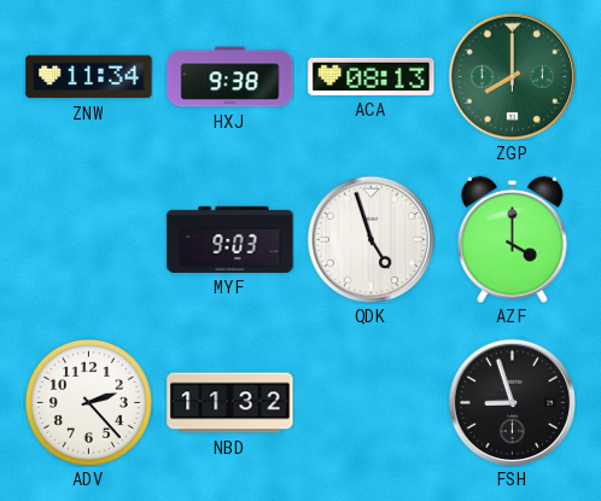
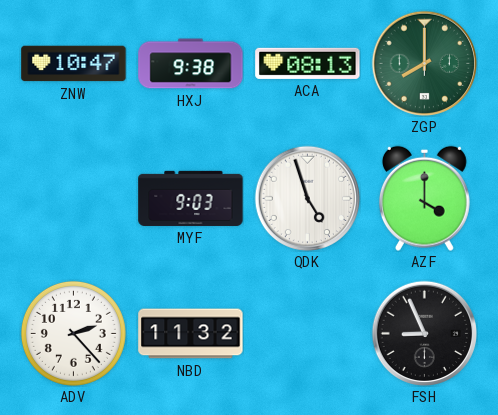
ZNW: 11:34 -> 10:47
FSH: 8:57 -> 8:56
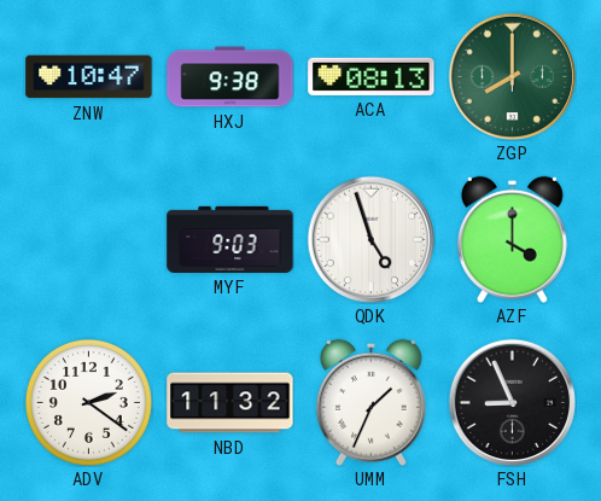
ADV: 2:23 -> 2:21
UMM: none -> 1:34
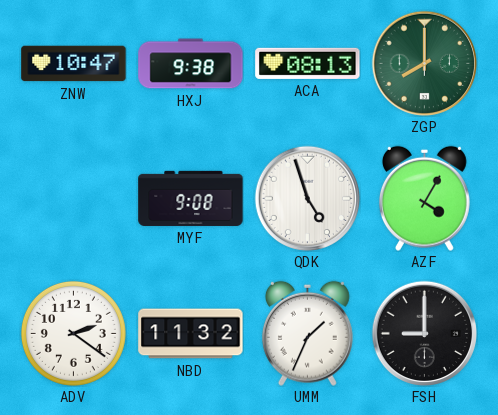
MYF: 9:03 -> 9:08
AZF: 4:00 -> 4:05
FSH: 8:56 -> 9:00
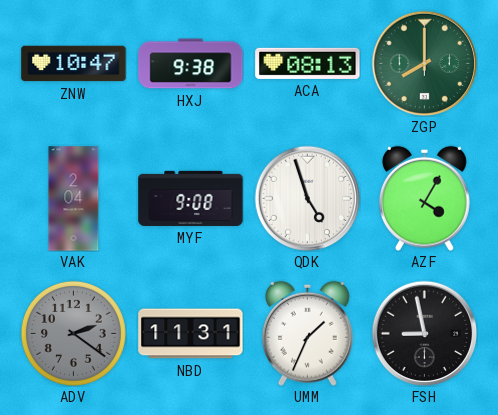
VAK: none -> 2:04
ADV dial: white -> grey
NBD: 11:32 -> 11:31
FSH: 9:00 -> 8:58
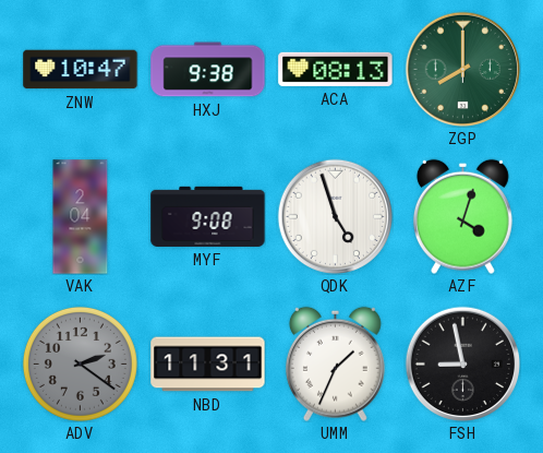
AZF: 4:05 -> 4:03
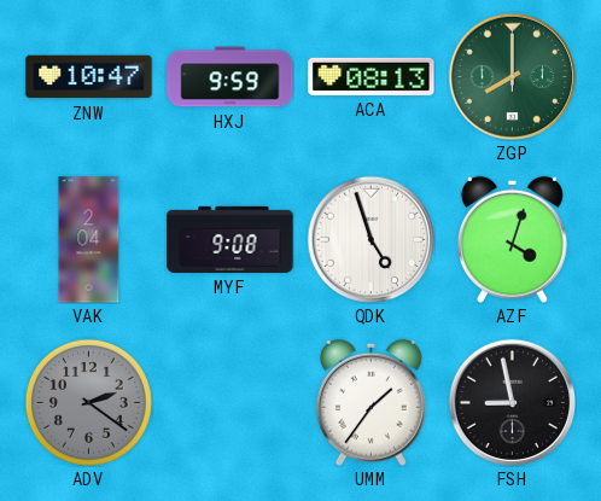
HXJ: 9:38 -> 9:59
NBD: 11:31 -> none
UMM: 1:34 -> 1:36
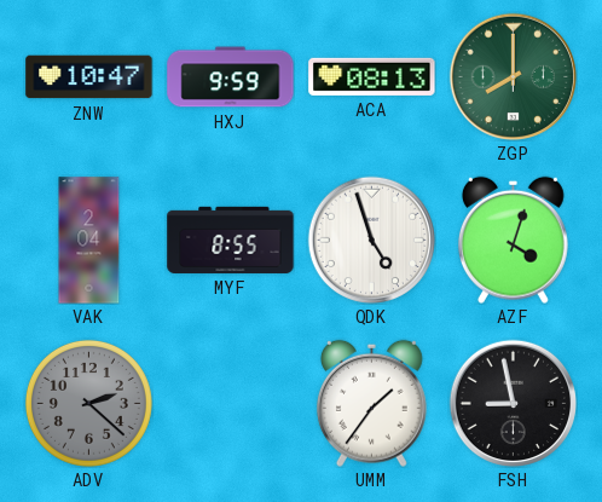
MYF: 9:08 -> 8:55
ADV: 2:21 -> 2:22
